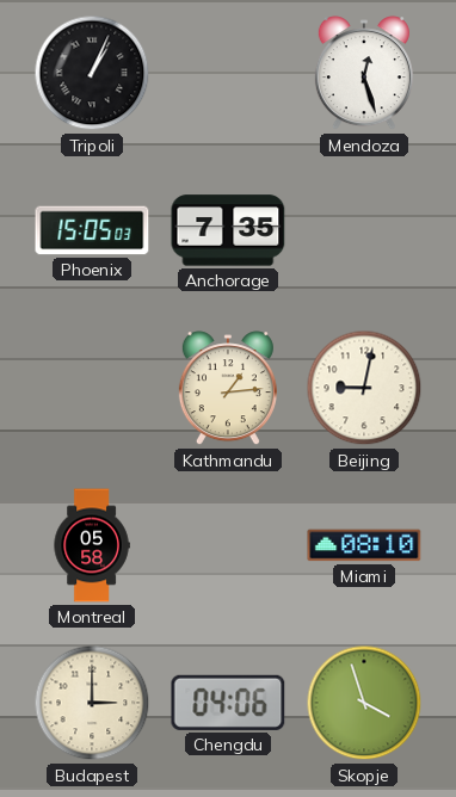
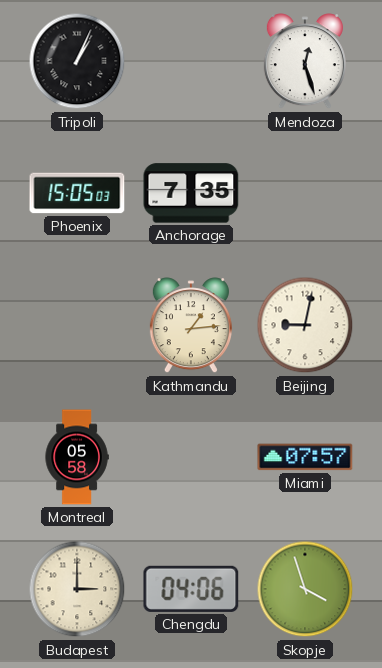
Miami: 08:10 -> 07:57
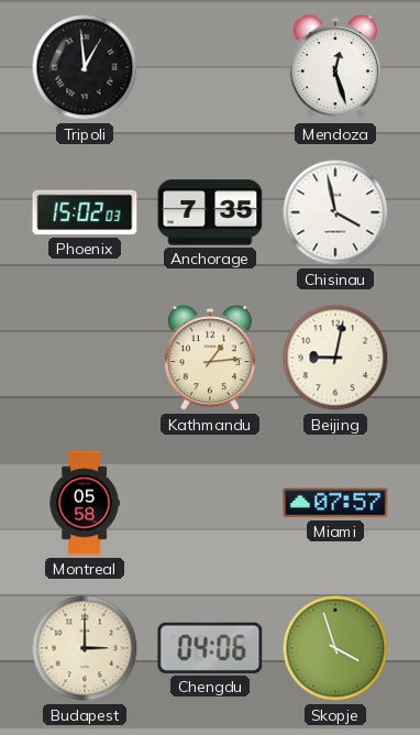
Tripoli: 1:04 -> 12:59
Phoenix: 15:05 -> 15:02
Chisinau: none -> 3:58
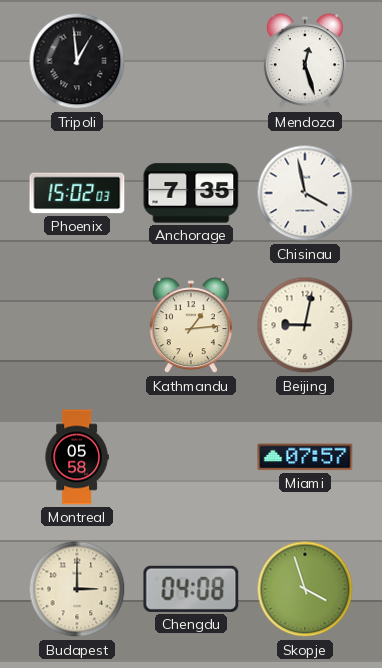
Chengdu: 04:06 -> 04:08
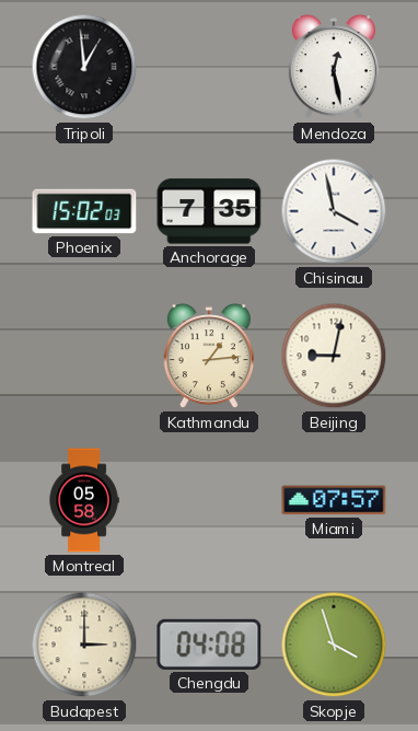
Mendoza: 12:27 -> 12:28
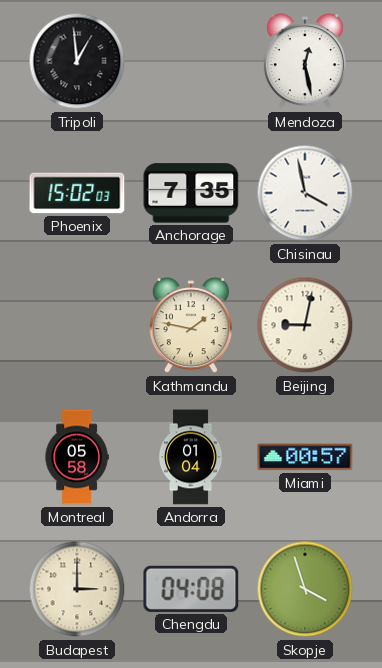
Kathmandu: 1:14 -> 1:47
Andorra: none -> 01:04
Miami: 07:57 -> 00:57
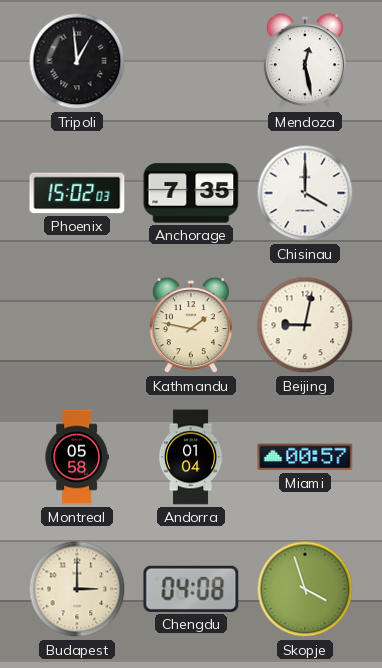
Chisinau: 3:58 -> 4:00
